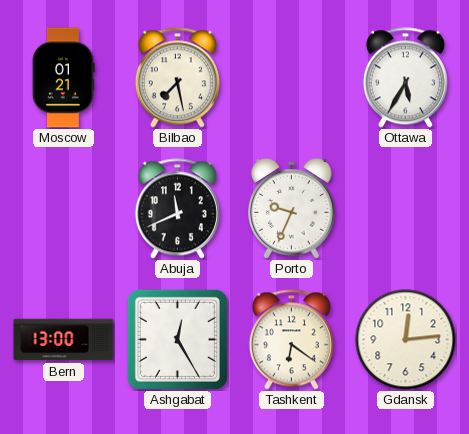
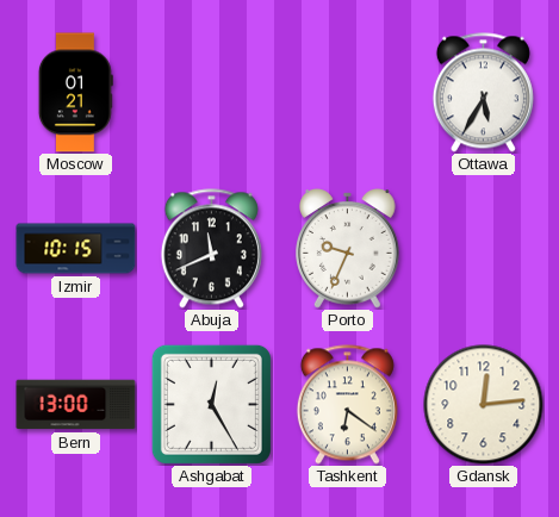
Bilbao: 7:28 -> none
Izmir: none -> 10:15
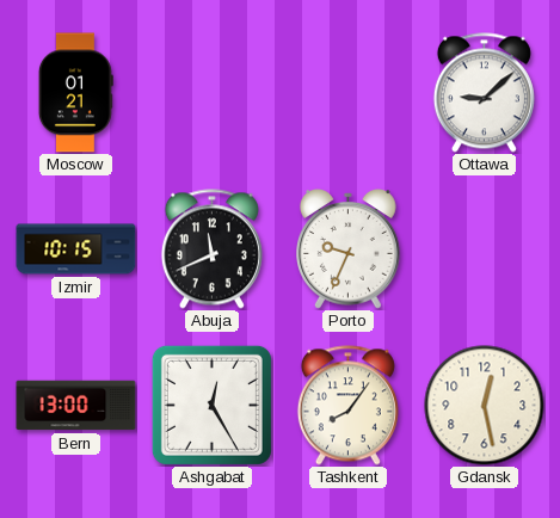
Ottawa: 5:35 -> 9:08
Tashkent: 6:21 -> 8:06
Gdansk: 12:14 -> 12:28
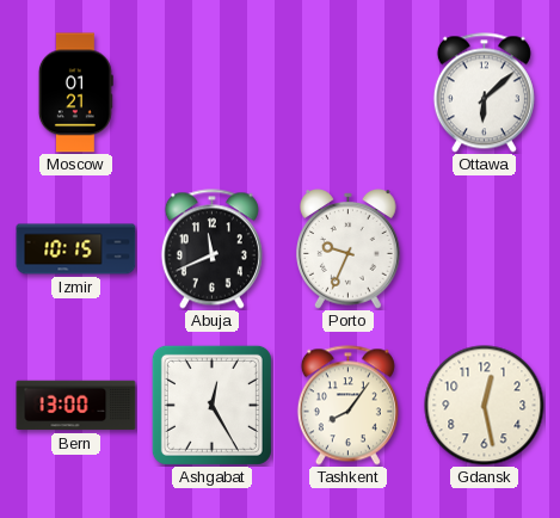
Ottawa: 9:08 -> 6:08
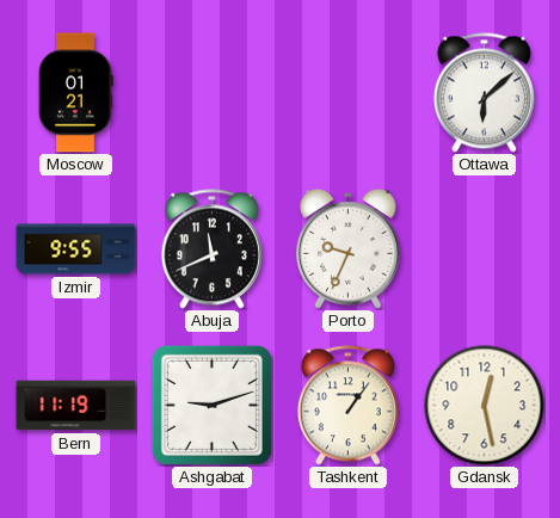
Izmir: 10:15 -> 9:55
Bern: 13:00 -> 11:19
Ashgabat: 12:25 -> 9:12
Tashkent: 8:06 -> 1:06
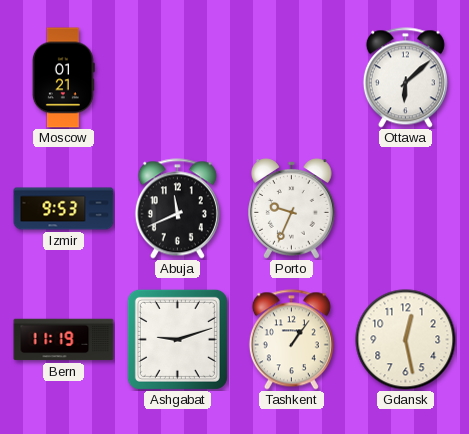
Izmir: 9:55 -> 9:53
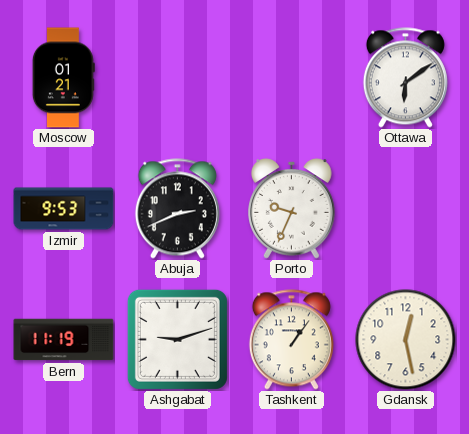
Ottawa: 6:08 -> 6:09
Abuja: 11:41 -> 2:41
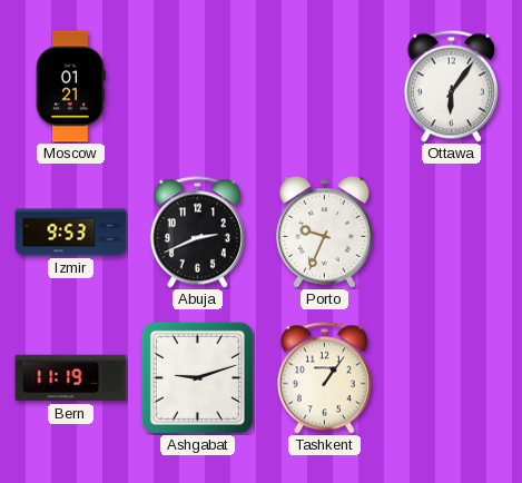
Ottawa: 6:09 -> 6:06
Gdansk: 12:28 -> none
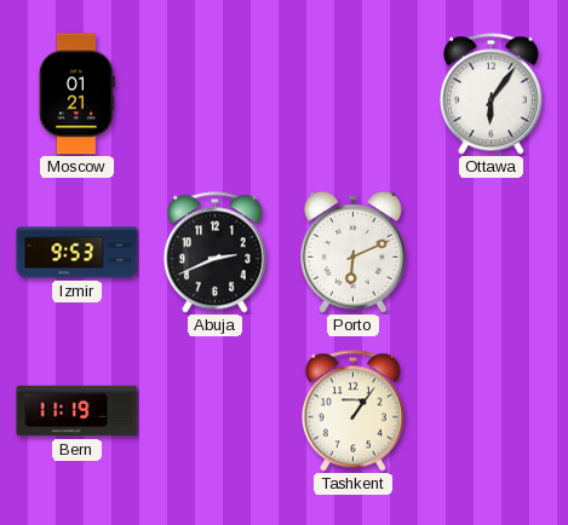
Porto: 9:34 -> 6:11
Ashgabat: 9:12 -> none
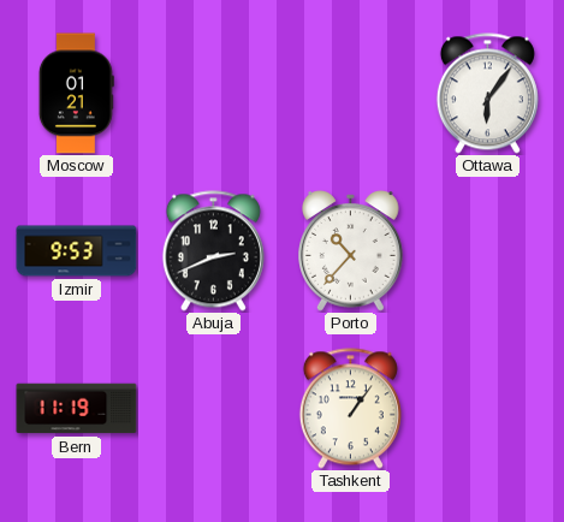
Porto: 6:11 -> 10:37
